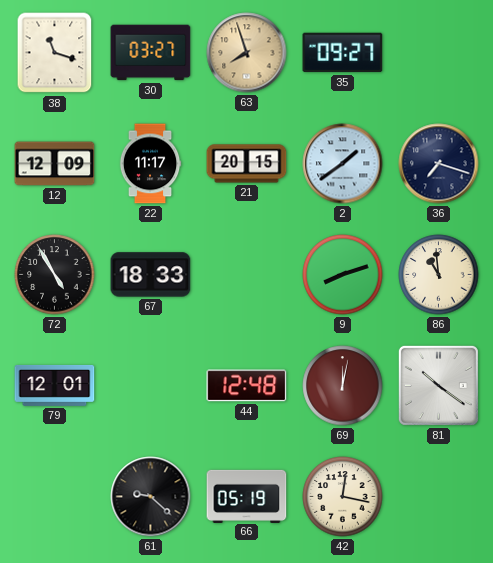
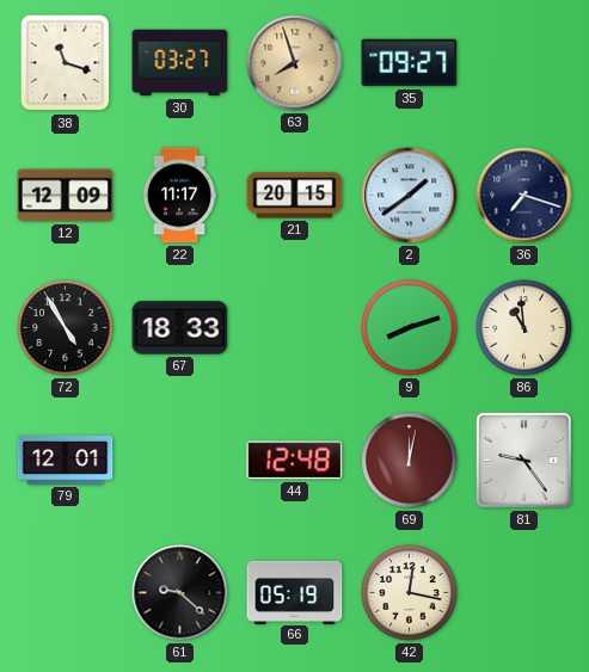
81: 10:21 -> 9:24
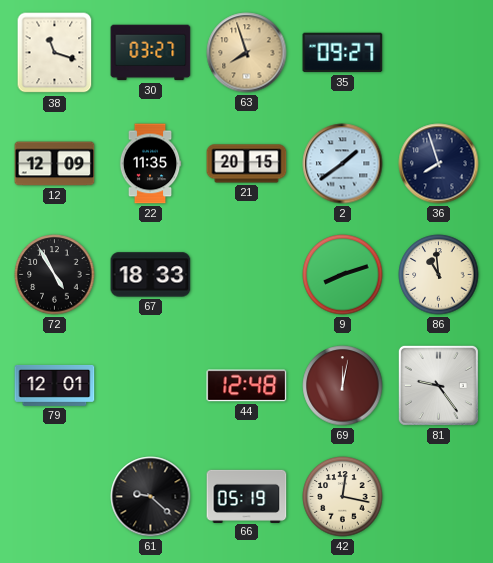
22: 11:17 -> 11:35
36: 7:18 -> 7:57
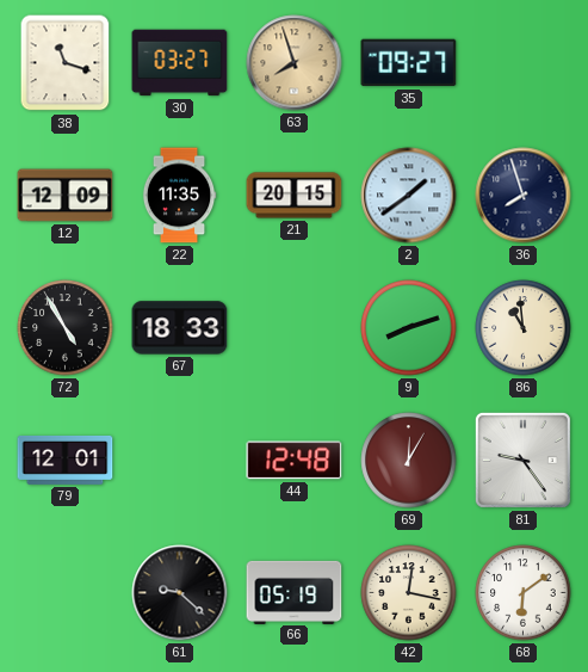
69: 12:02 -> 12:05
68: none -> 6:09
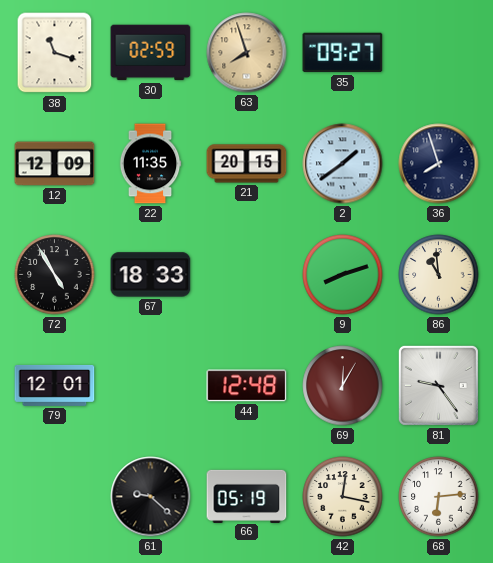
30: 03:27 -> 02:59
68: 6:09 -> 6:14
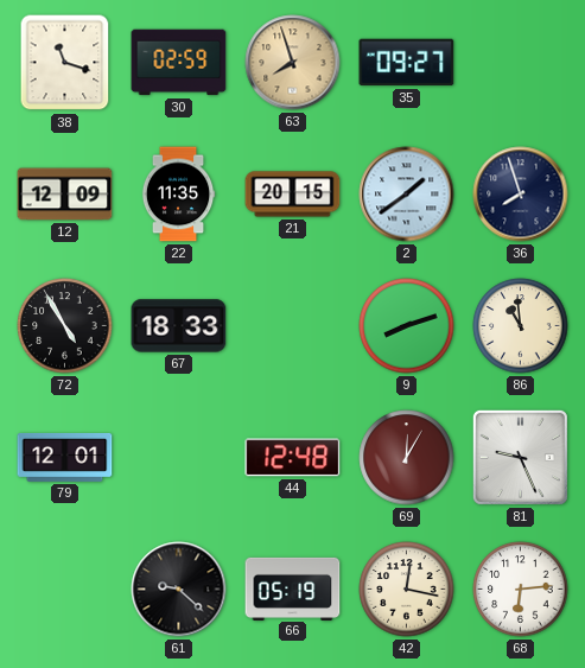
81: 9:24 -> 9:26
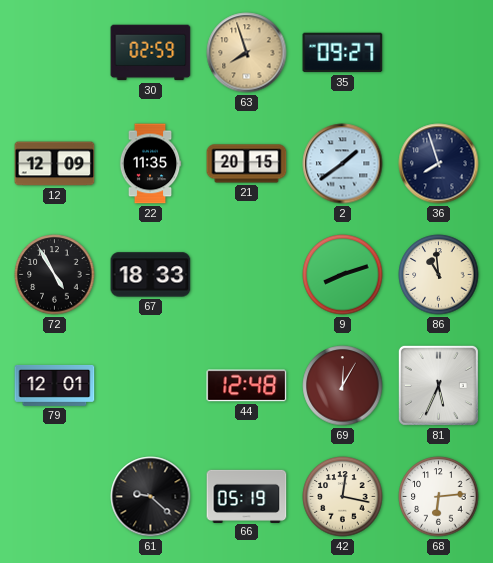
38: 11:18 -> none
81: 9:26 -> 5:34
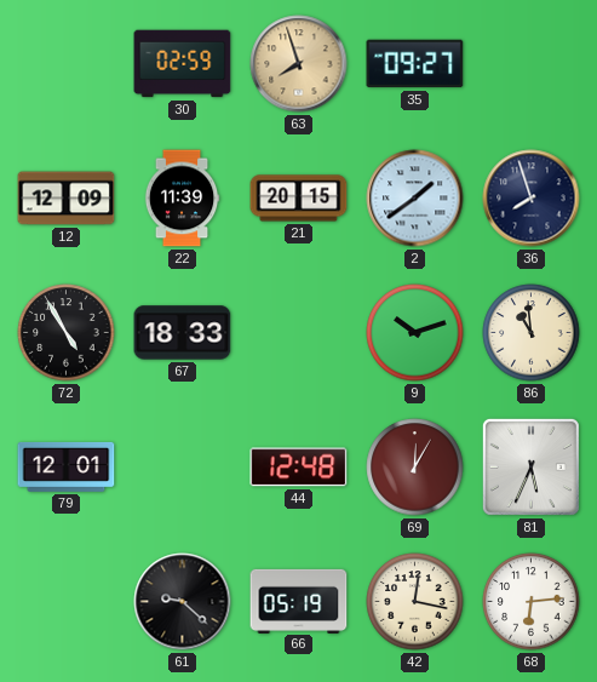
22: 11:35 -> 11:39
9: 8:12 -> 10:12
